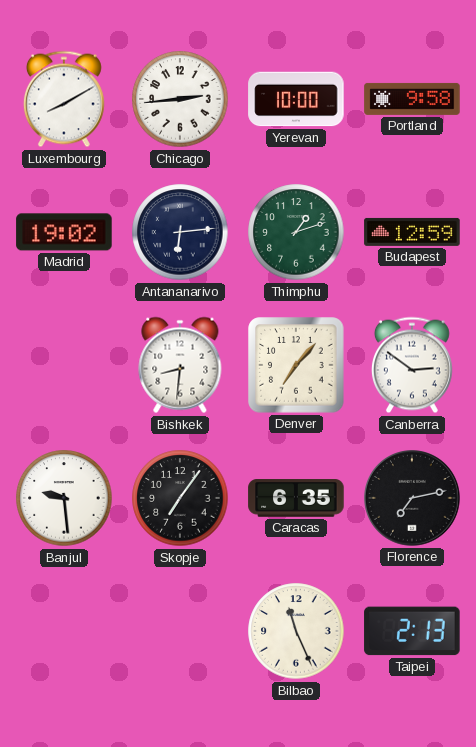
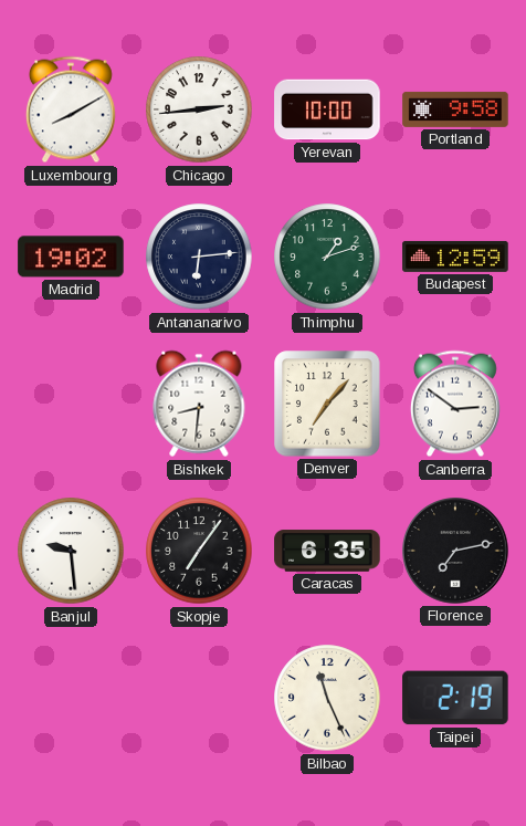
Taipei: 2:13 -> 2:19
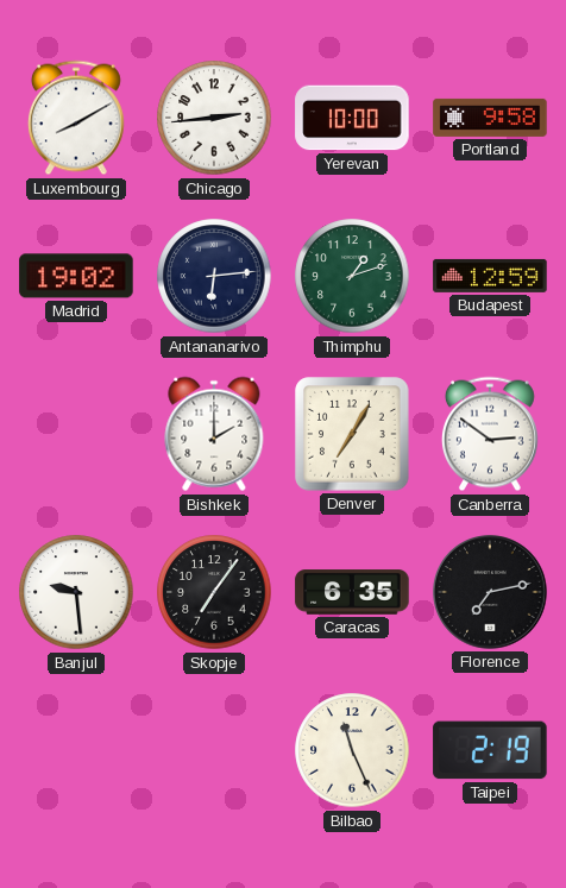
Bishkek: 8:31 -> 2:00
Denver: 7:07 -> 7:05
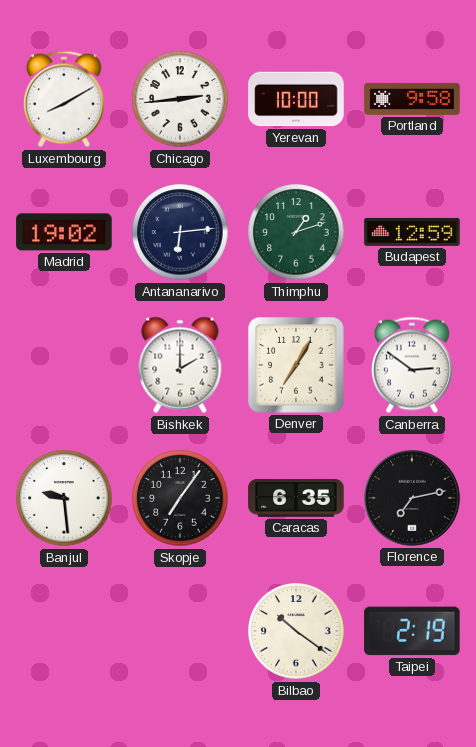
Bilbao: 11:26 -> 10:21
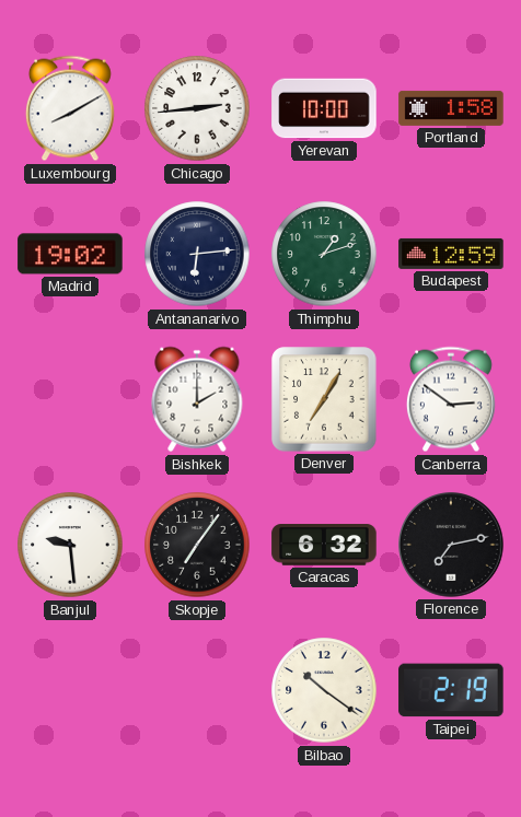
Portland: 9:58 -> 1:58
Caracas: 6:35 -> 6:32
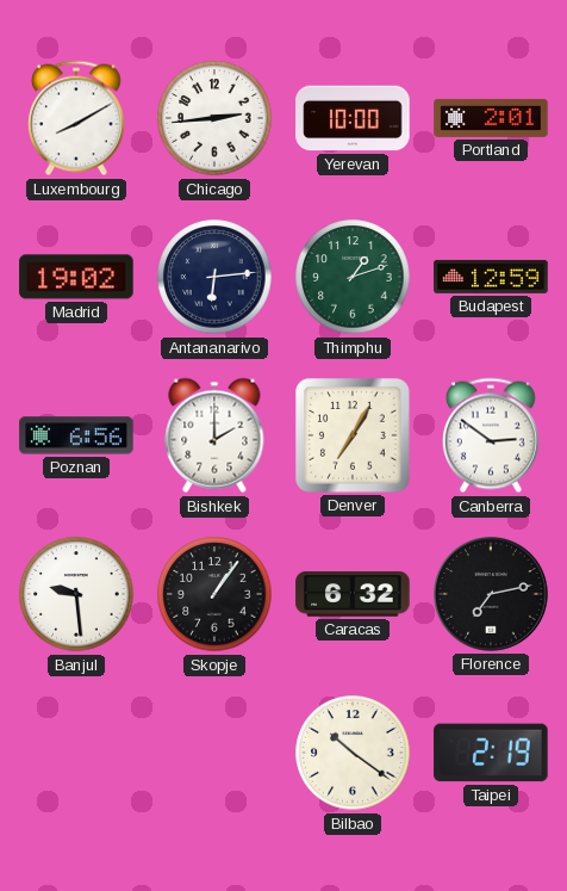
Portland: 1:58 -> 2:01
Poznan: none -> 6:56
Skopje: 7:06 -> 1:06
